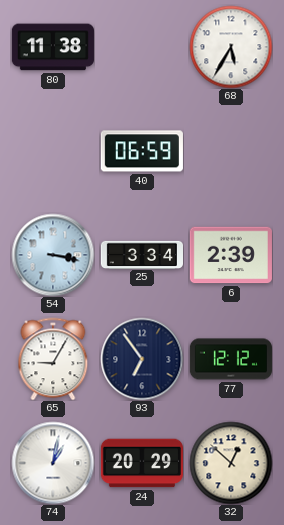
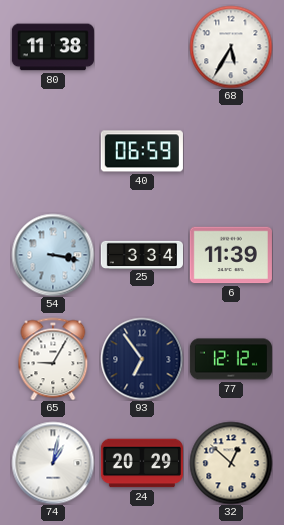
6: 2:39 -> 11:39
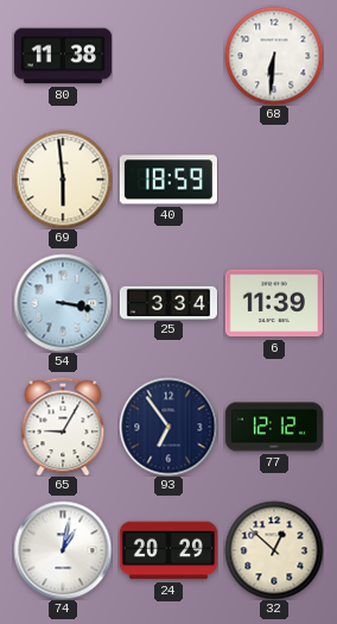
68: 5:35 -> 6:31
69: none -> 5:59
40: 06:59 -> 18:59
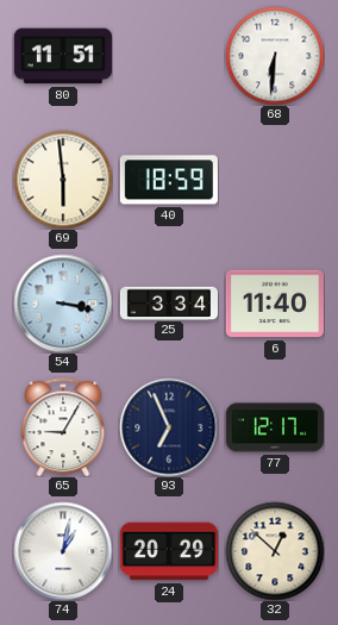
80: 11:38 -> 11:51
6: 11:39 -> 11:40
93: 6:54 -> 6:56
77: 12:12 -> 12:17
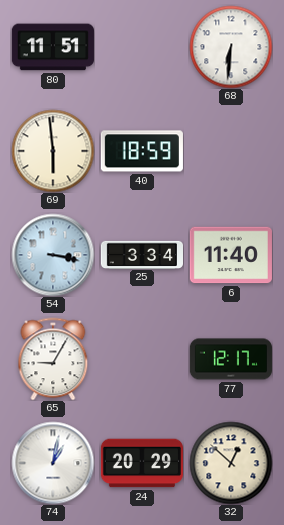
93: 6:56 -> none
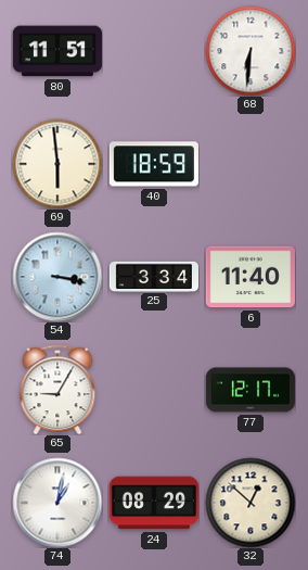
24: 20:29 -> 08:29
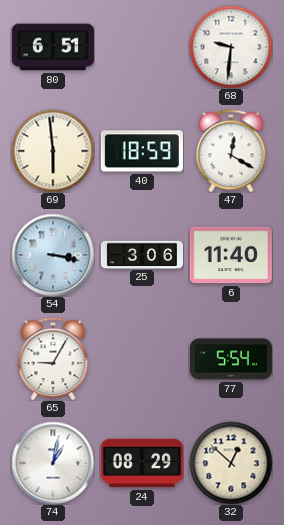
80: 11:51 -> 6:51
68: 6:31 -> 9:31
47: none -> 12:20
25: 3:34 -> 3:06
77: 12:17 -> 5:54
